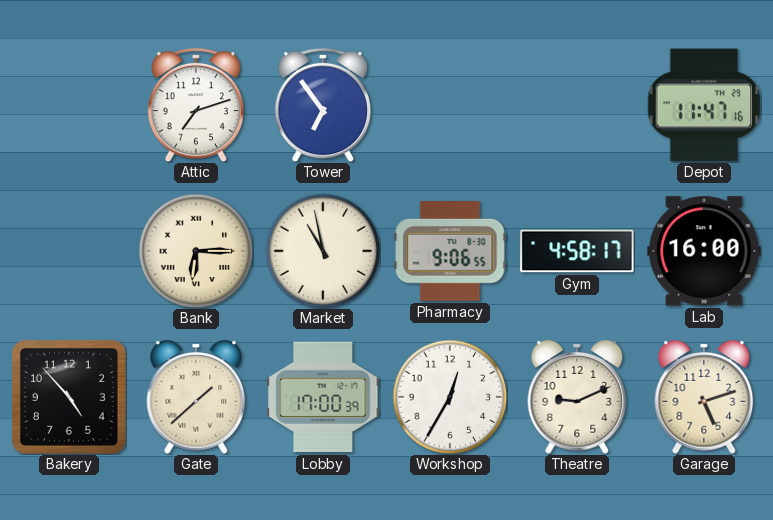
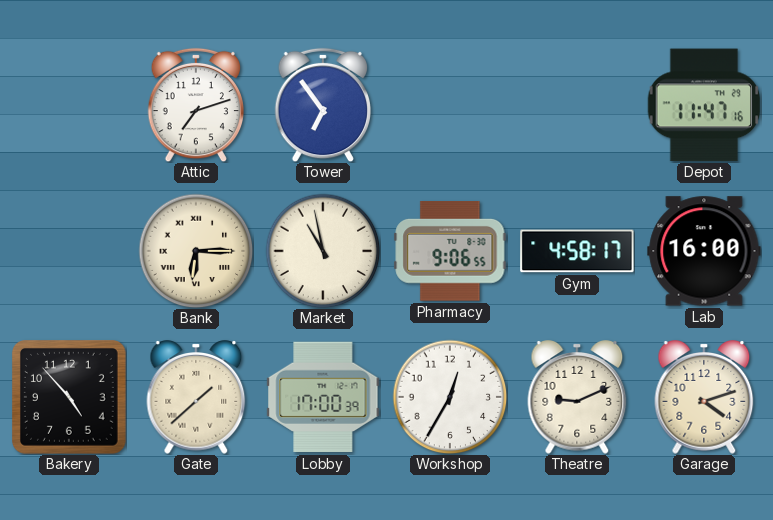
Garage: 5:12 -> 4:12
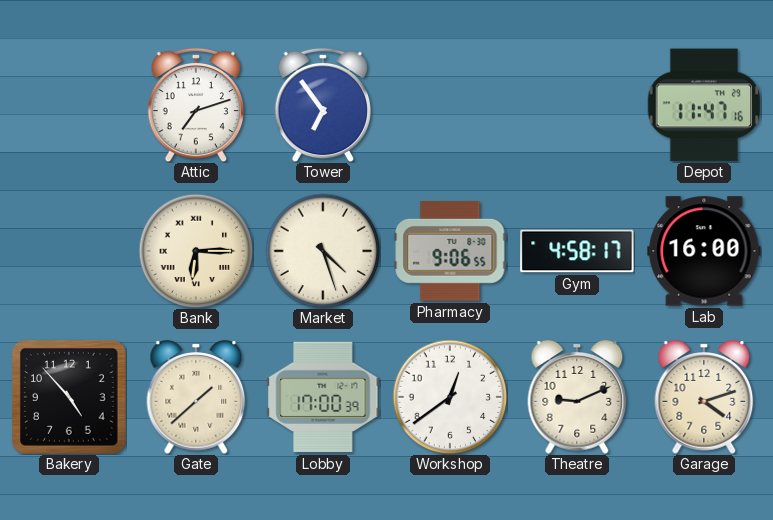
Market: 10:58 -> 4:27
Workshop: 12:35 -> 12:39
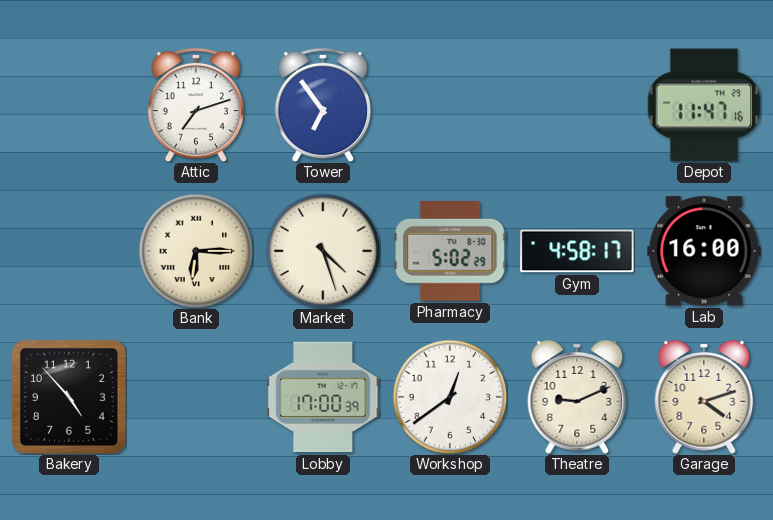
Pharmacy: 9:06 -> 5:02
Gate: 1:38 -> none
